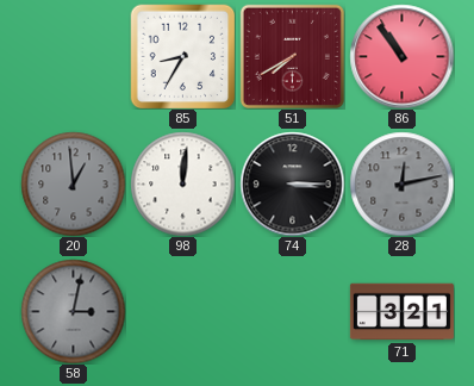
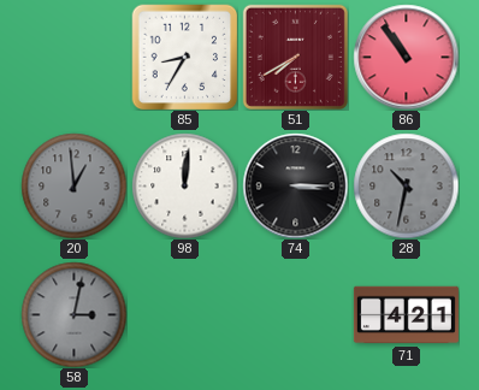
28: 12:13 -> 10:32
71: 3:21 -> 4:21
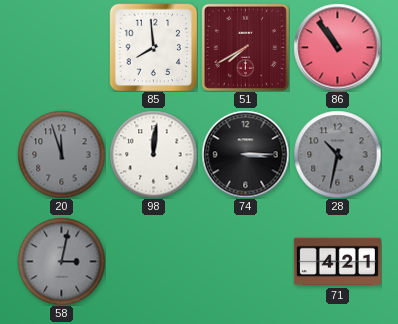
85: 8:35 -> 7:59
20: 12:59 -> 11:57
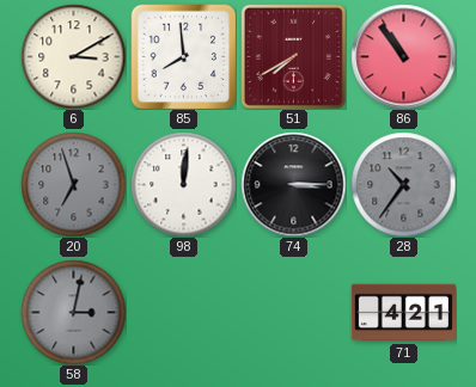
6: none -> 3:10
20: 11:57 -> 6:57
28: 10:32 -> 10:36
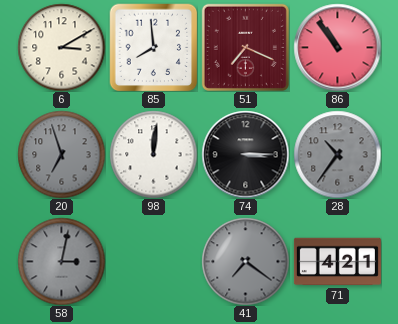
51: 7:40 -> 7:19
41: none -> 7:21
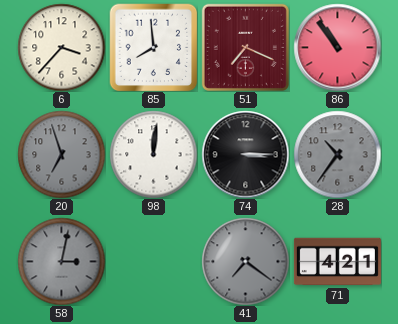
6: 3:10 -> 3:37
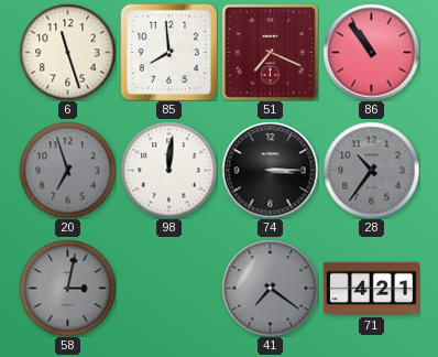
6: 3:37 -> 11:27
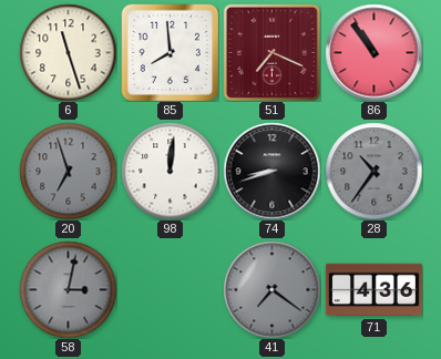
74: 3:15 -> 8:42
71: 4:21 -> 4:36
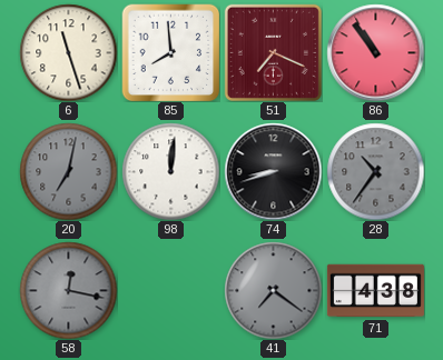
20: 6:57 -> 7:02
58: 3:02 -> 12:17
71: 4:36 -> 4:38
